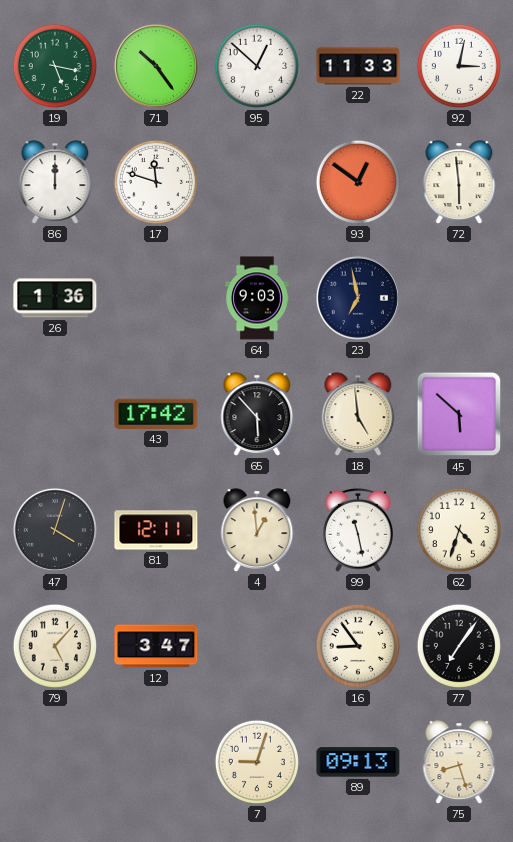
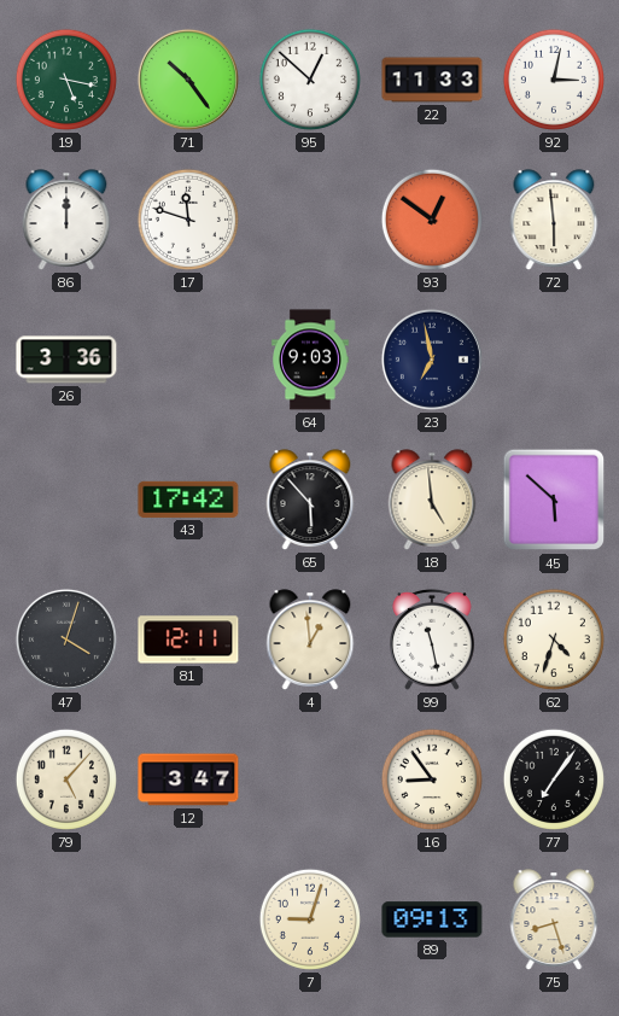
26: 1:36 -> 3:36
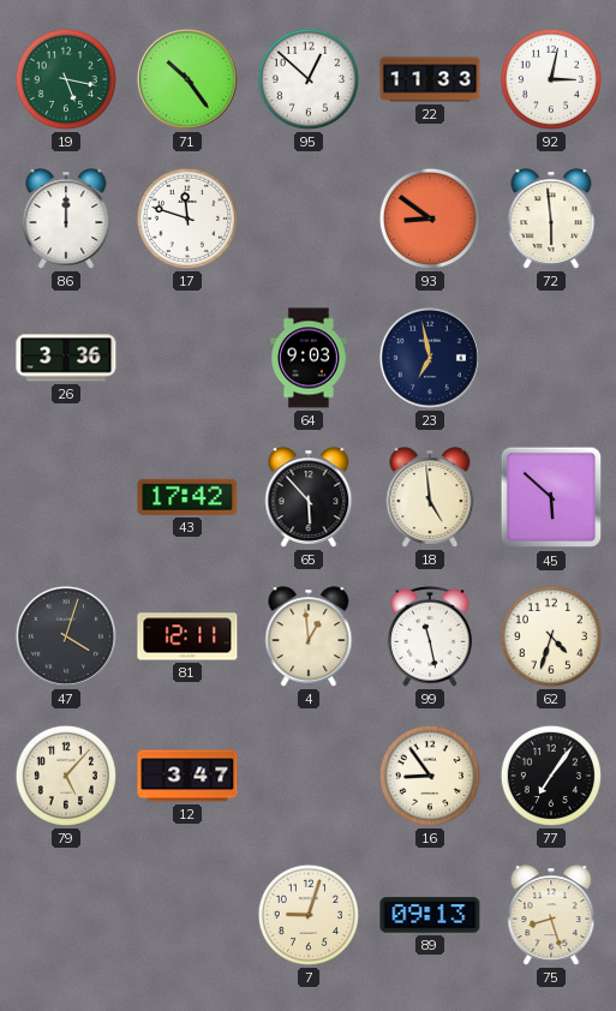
93: 12:51 -> 8:51
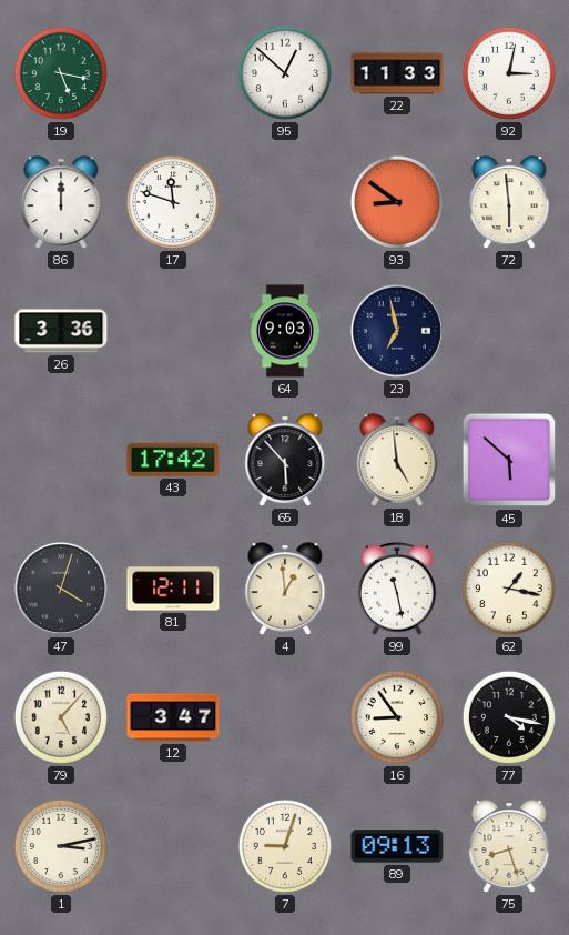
71: 10:24 -> none
62: 4:33 -> 1:17
77: 7:06 -> 4:17
1: none -> 3:13
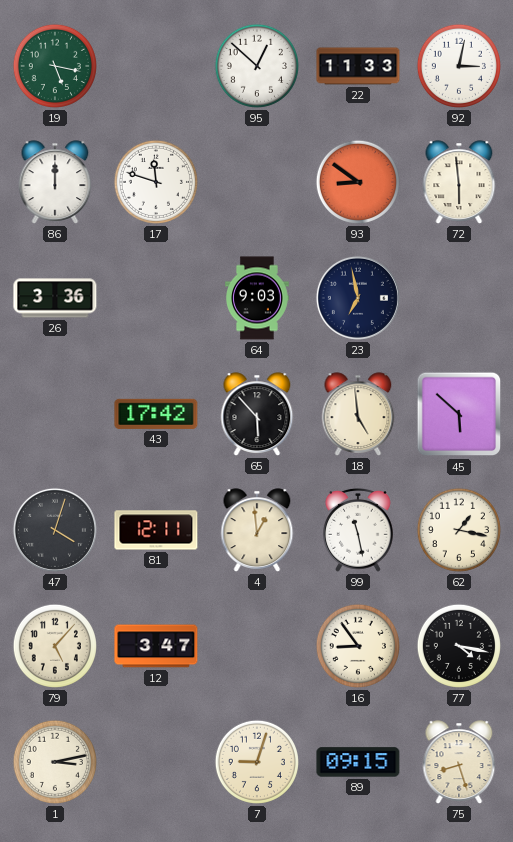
89: 09:13 -> 09:15
